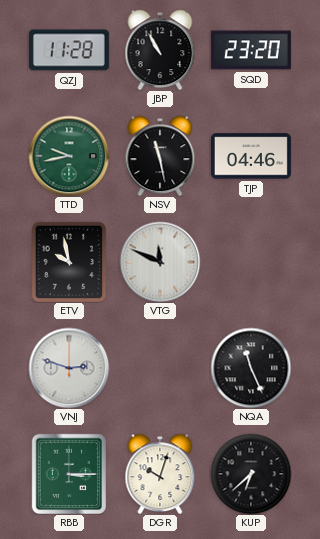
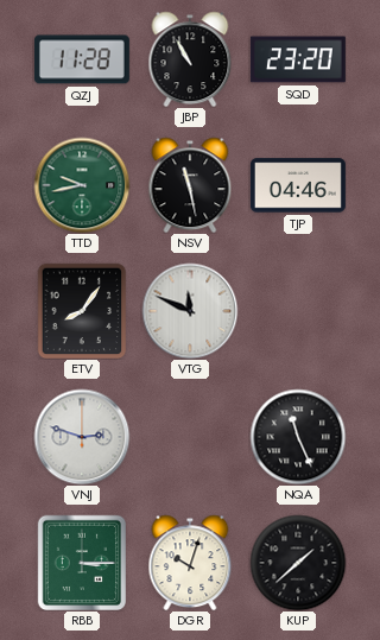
ETV: 9:58 -> 8:06
KUP: 6:38 -> 1:38
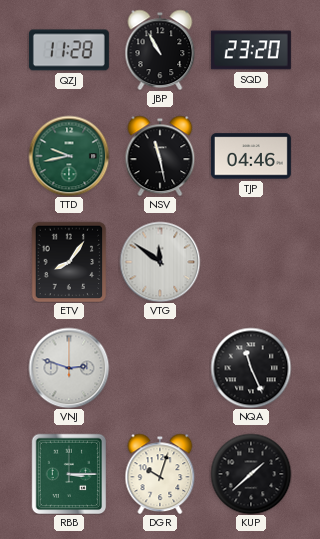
VTG: 11:49 -> 11:51
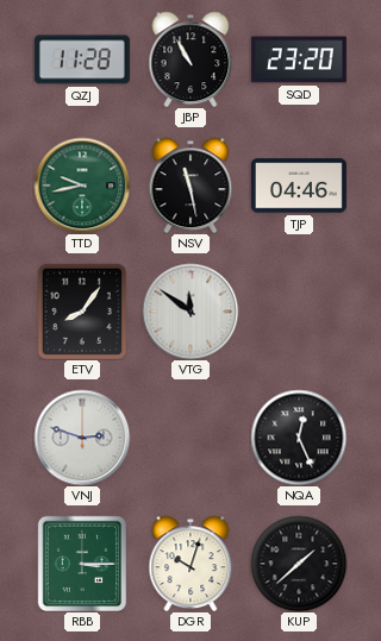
NQA: 11:26 -> 12:26
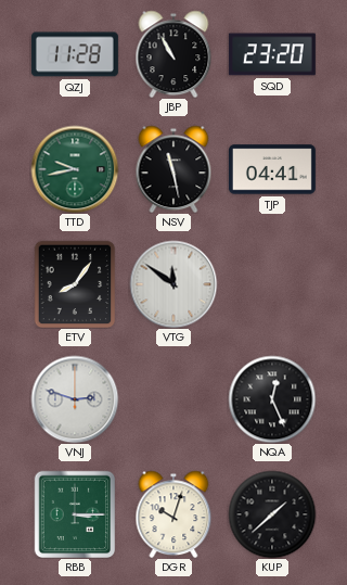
TJP: 04:46 -> 04:41
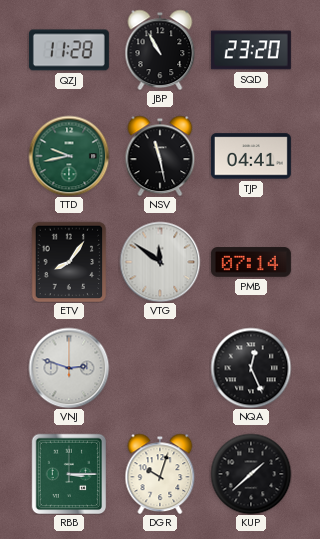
PMB: none -> 07:14
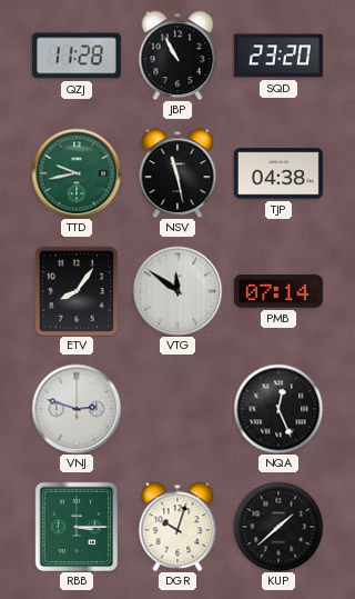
TJP: 04:41 -> 04:38
